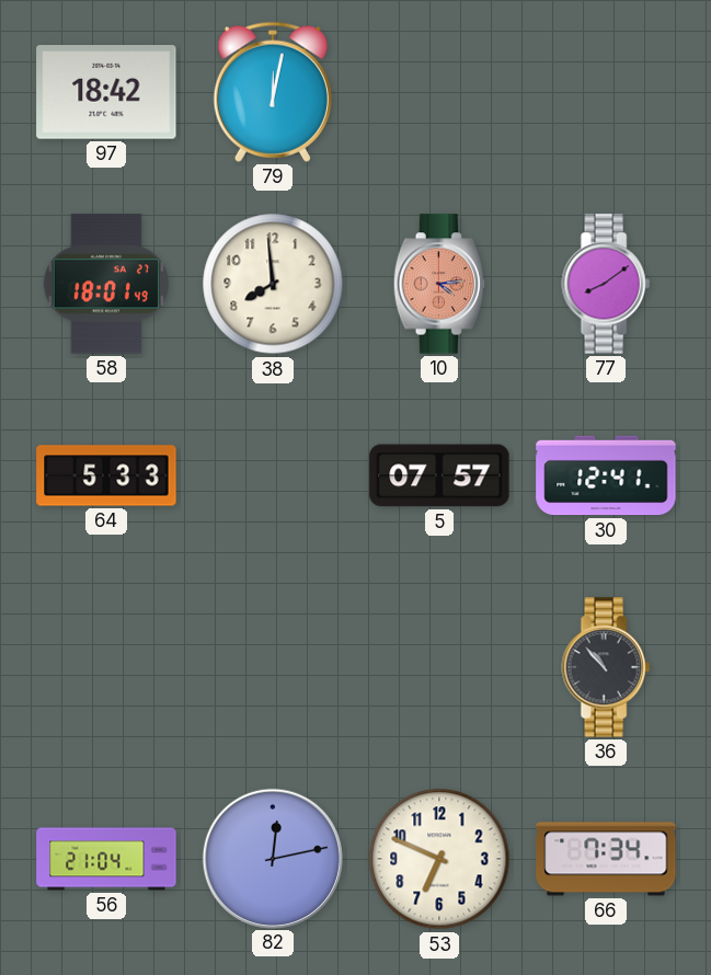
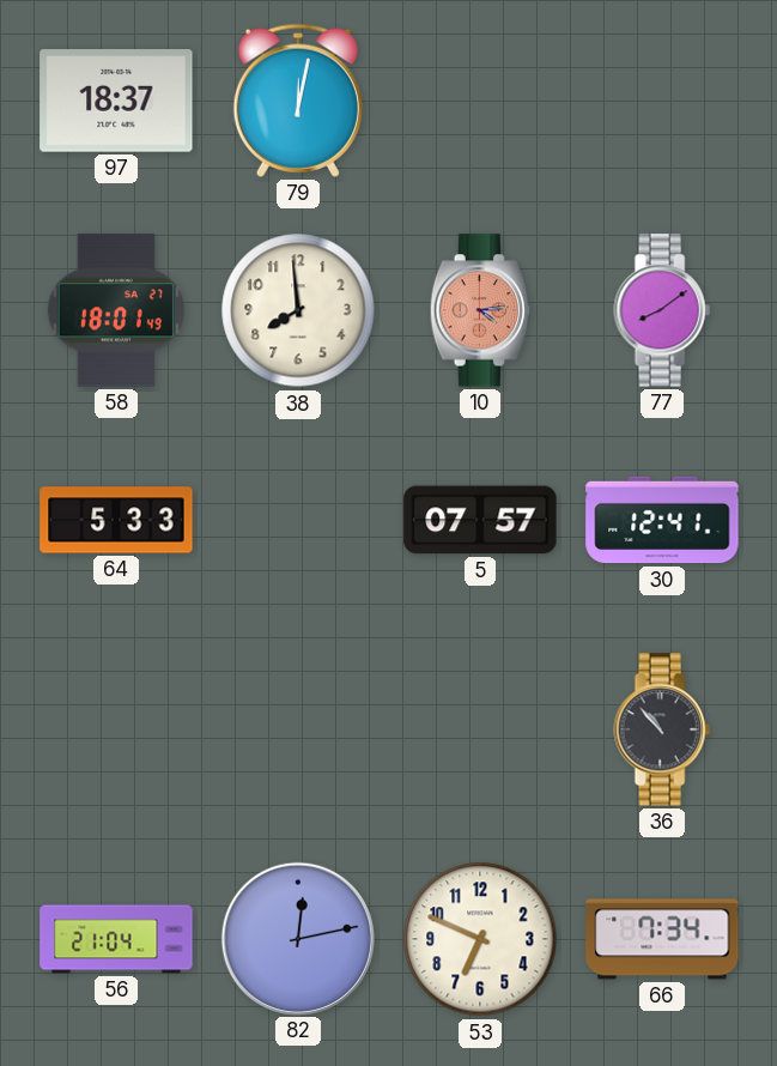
97: 18:42 -> 18:37
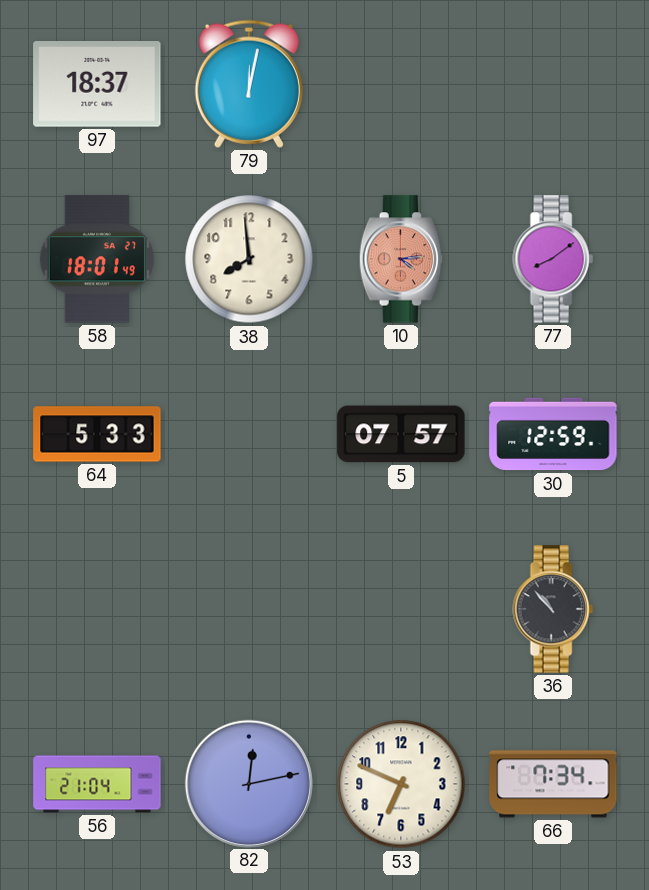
30: 12:41 -> 12:59
